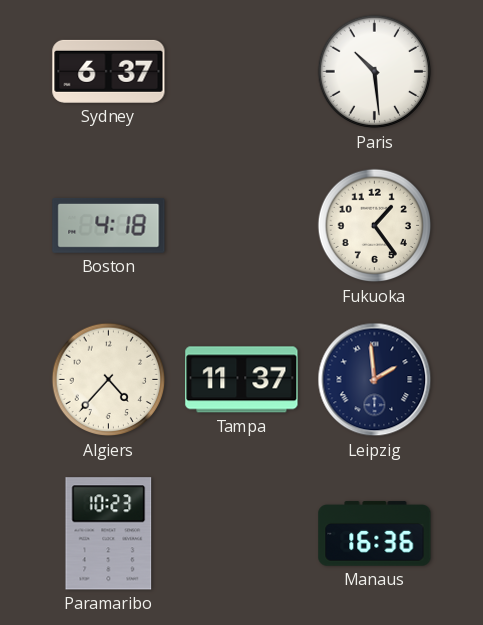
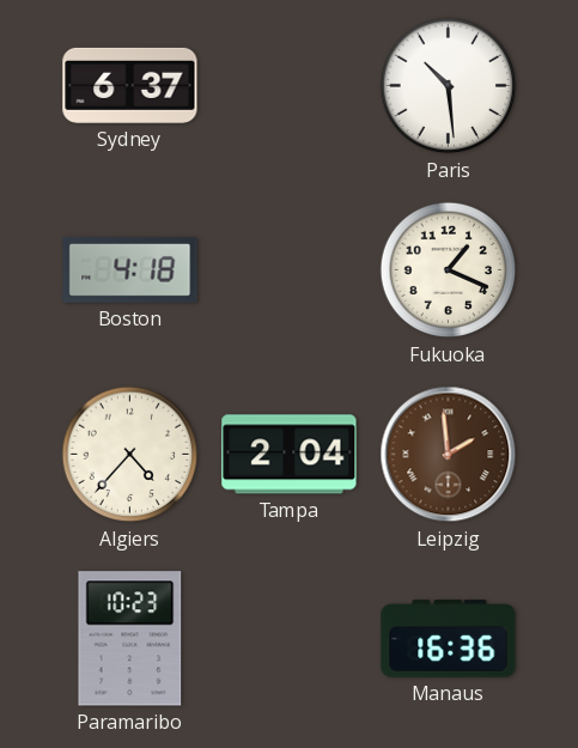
Fukuoka: 1:24 -> 1:19
Tampa: 11:37 -> 2:04
Leipzig dial: navy -> brown
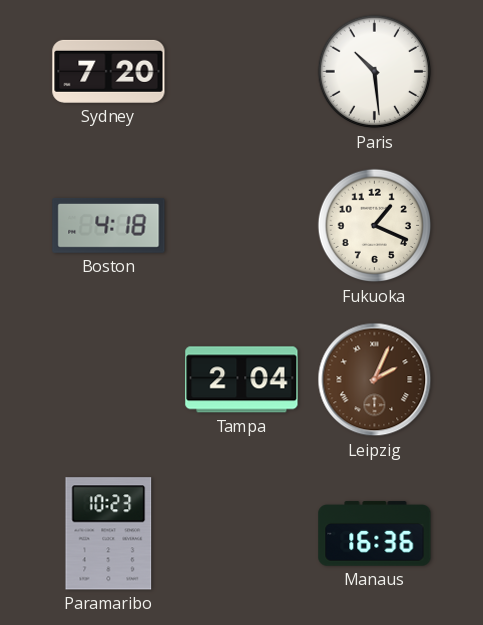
Sydney: 6:37 -> 7:20
Algiers: 4:37 -> none
Leipzig: 1:59 -> 2:04
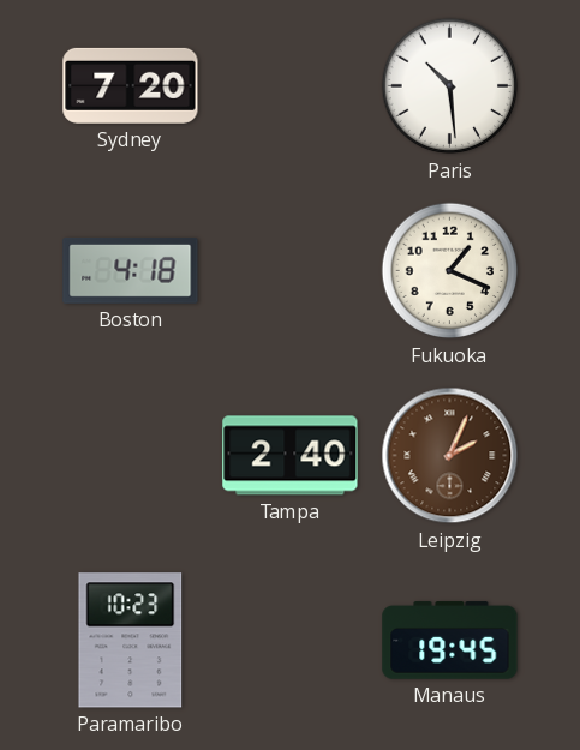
Tampa: 2:04 -> 2:40
Manaus: 16:36 -> 19:45
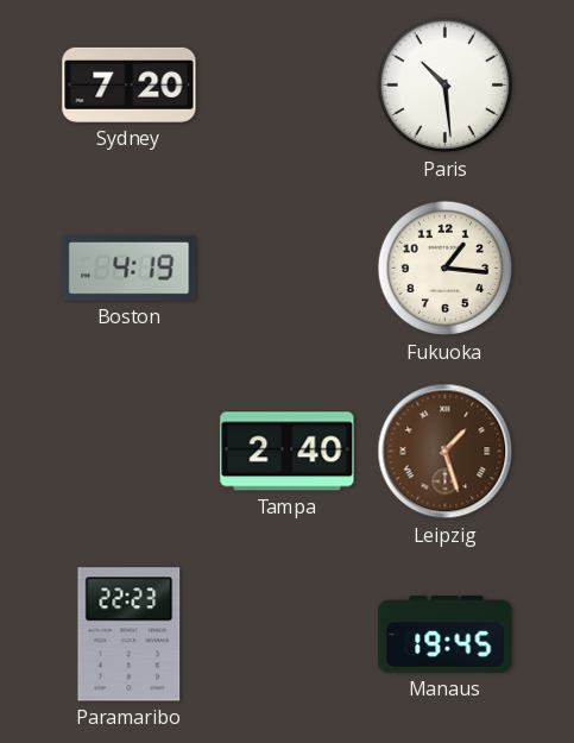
Boston: 4:18 -> 4:19
Fukuoka: 1:19 -> 1:16
Leipzig: 2:04 -> 1:27
Paramaribo: 10:23 -> 22:23
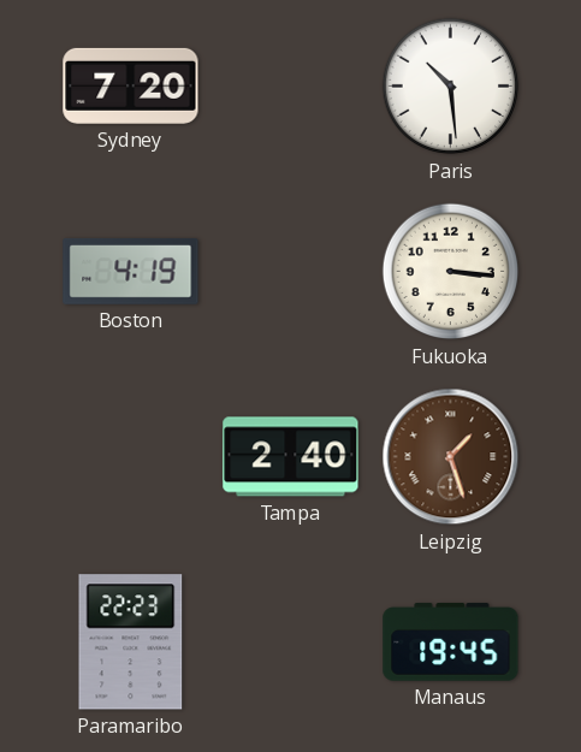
Fukuoka: 1:16 -> 3:16
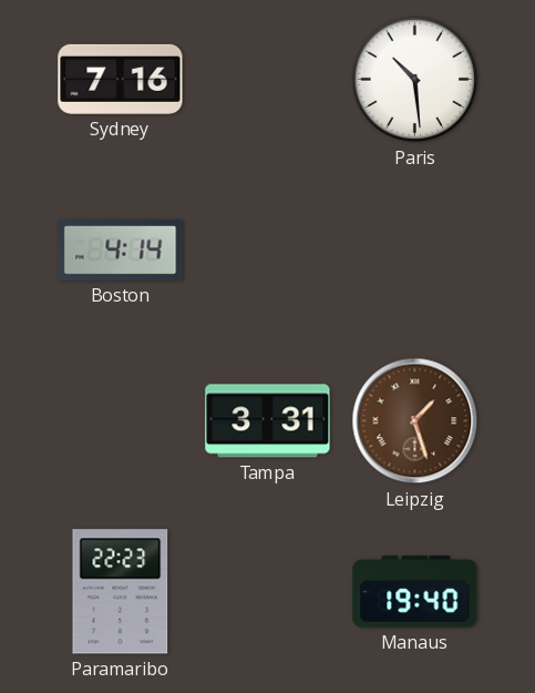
Sydney: 7:20 -> 7:16
Boston: 4:19 -> 4:14
Fukuoka: 3:16 -> none
Tampa: 2:40 -> 3:31
Manaus: 19:45 -> 19:40
